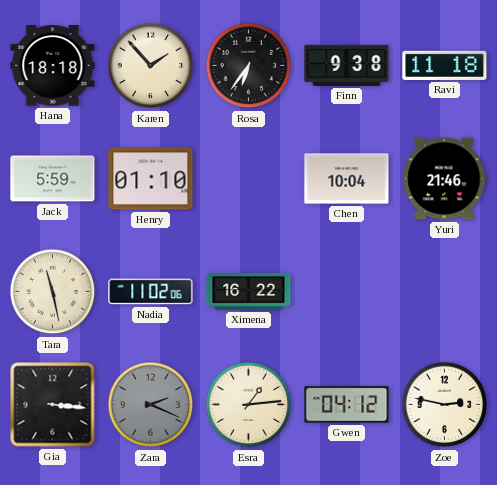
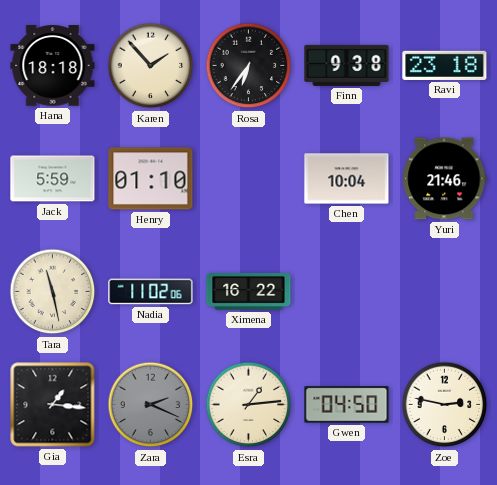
Ravi: 11:18 -> 23:18
Gia: 3:16 -> 1:16
Gwen: 04:12 -> 04:50
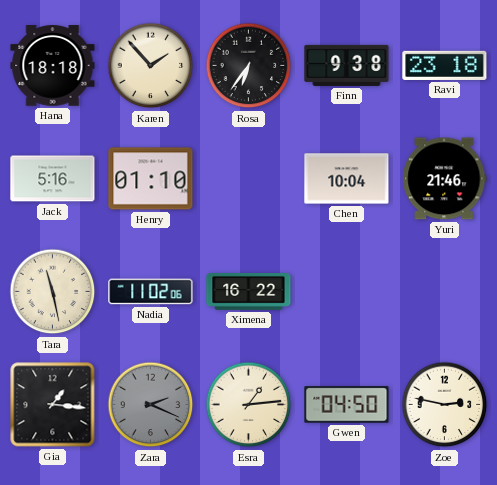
Jack: 5:59 -> 5:16
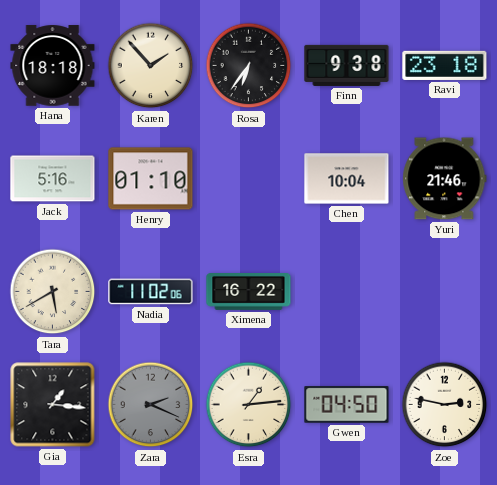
Tara: 11:28 -> 5:40
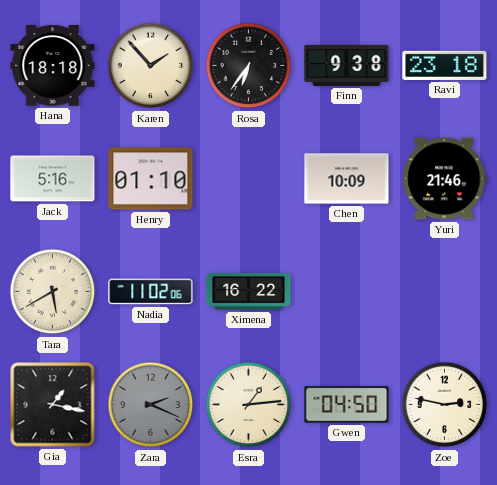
Chen: 10:04 -> 10:09
Gia: 1:16 -> 1:17
